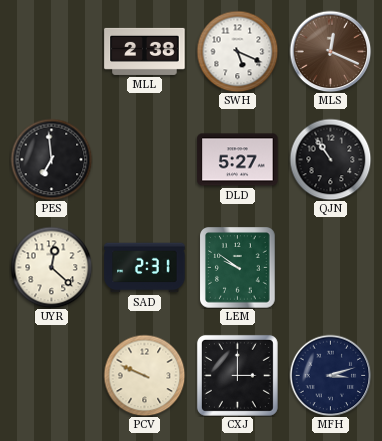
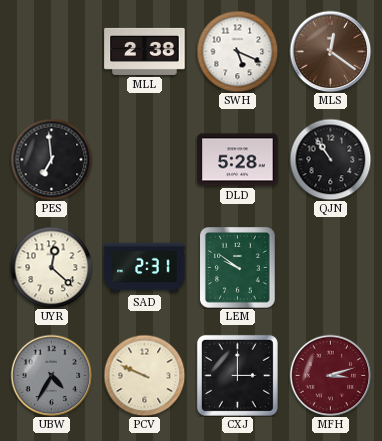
MLS: 12:19 -> 12:21
DLD: 5:27 -> 5:28
UBW: none -> 4:35
MFH dial: navy -> burgundy
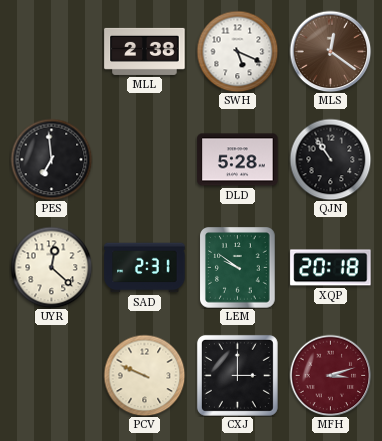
XQP: none -> 20:18
UBW: 4:35 -> none
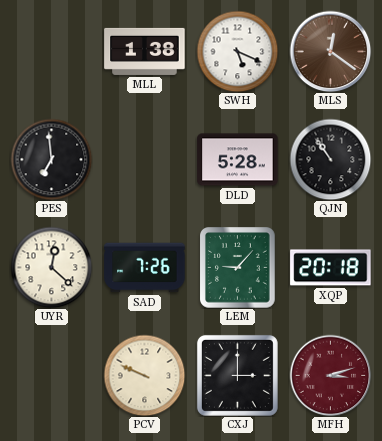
MLL: 2:38 -> 1:38
SAD: 2:31 -> 7:26
LEM: 9:51 -> 9:07
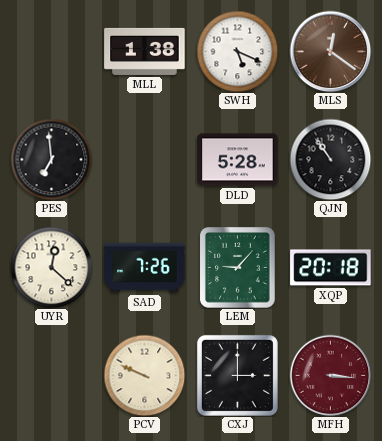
MFH: 3:12 -> 3:16
